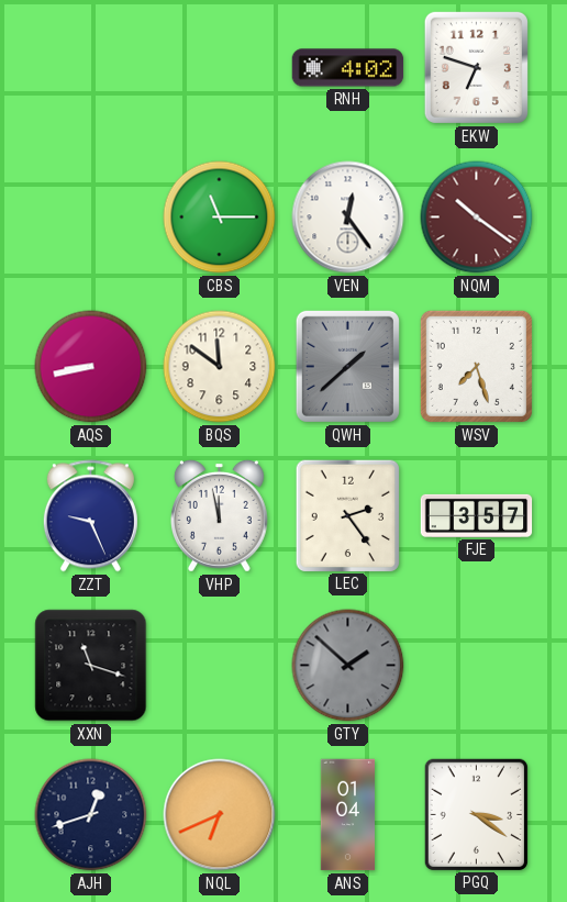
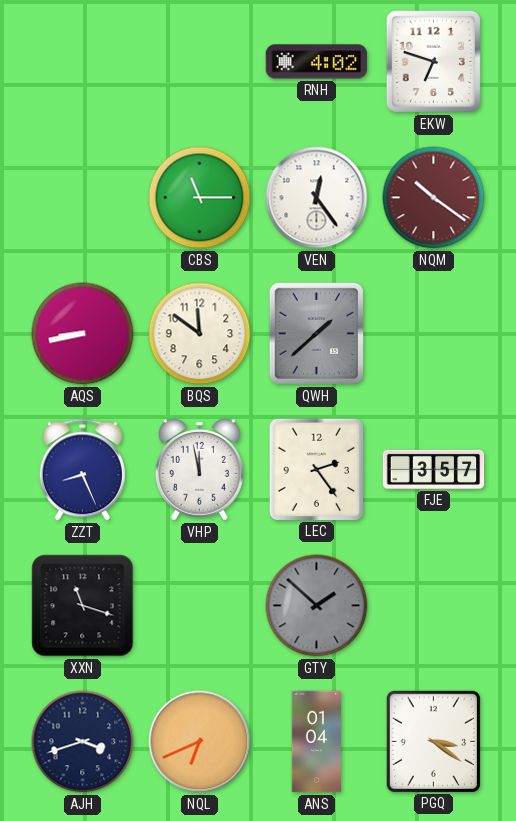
WSV: 7:27 -> none
ZZT: 9:26 -> 8:26
AJH: 12:42 -> 3:42
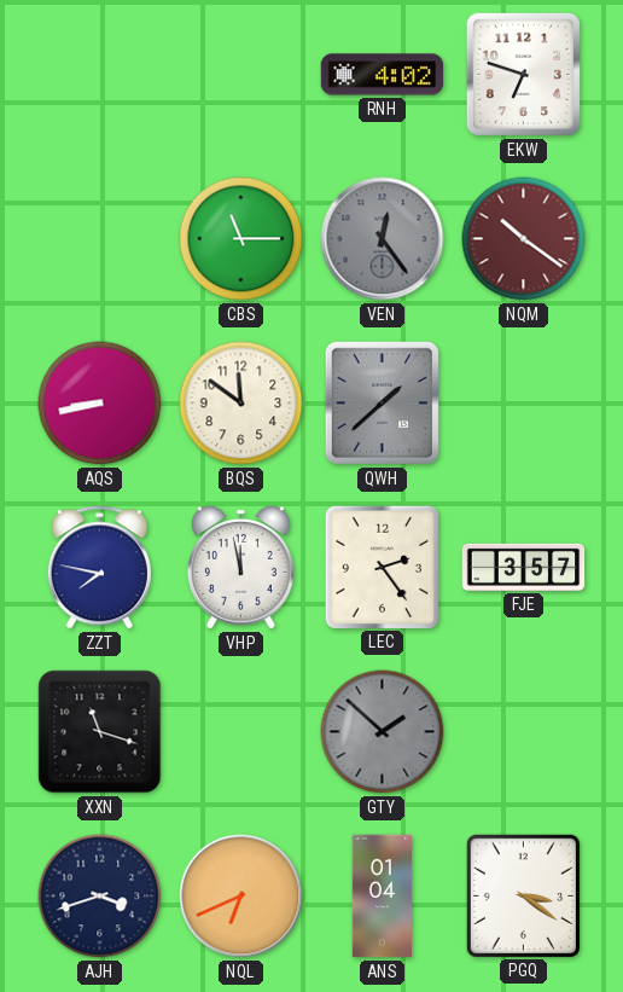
VEN dial: white -> grey
ZZT: 8:26 -> 7:47
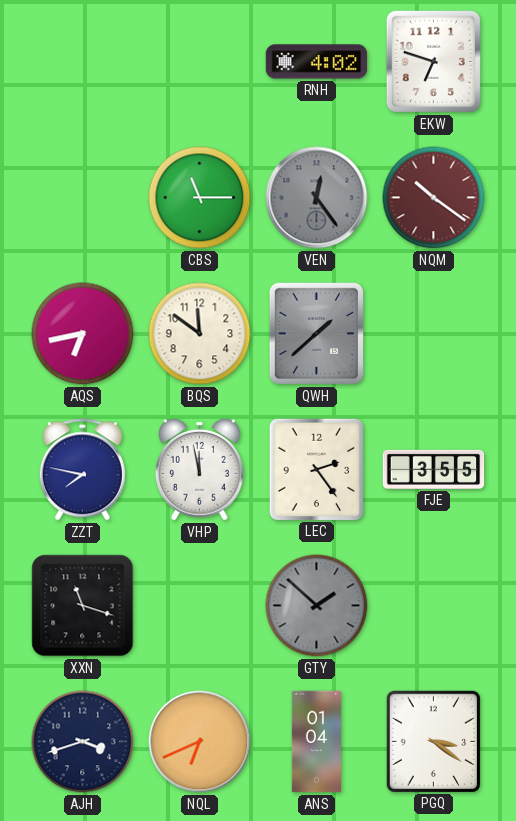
AQS: 8:43 -> 6:43
FJE: 3:57 -> 3:55
